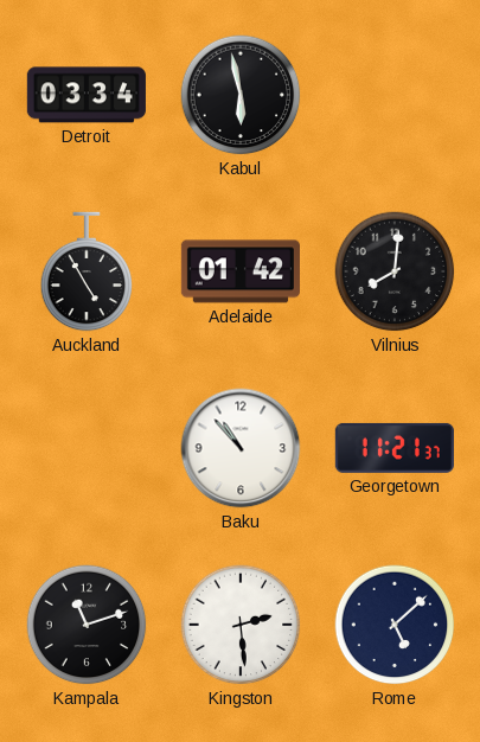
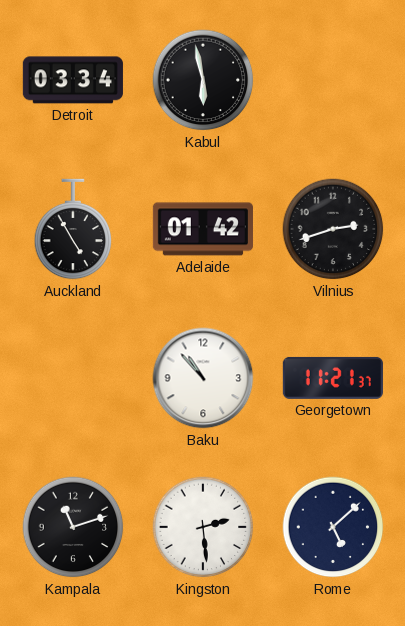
Vilnius: 8:01 -> 2:42
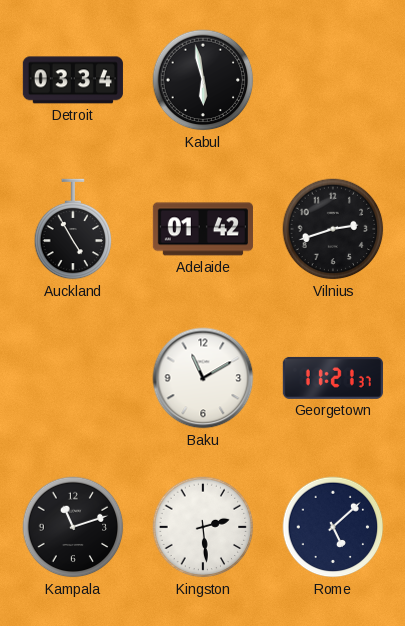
Baku: 10:53 -> 11:10
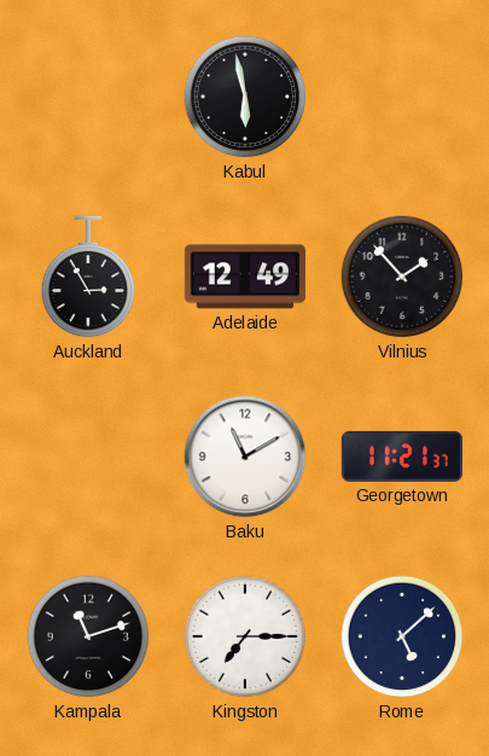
Detroit: 03:34 -> none
Auckland: 4:55 -> 2:55
Adelaide: 01:42 -> 12:49
Vilnius: 2:42 -> 1:53
Kingston: 2:29 -> 7:15
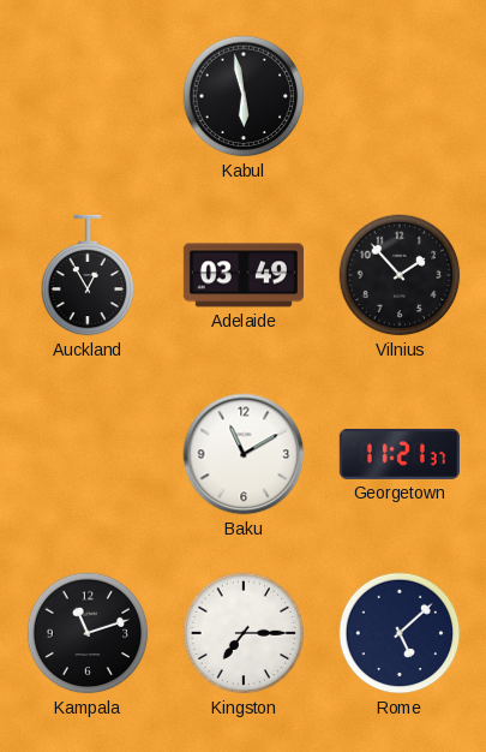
Auckland: 2:55 -> 12:55
Adelaide: 12:49 -> 03:49
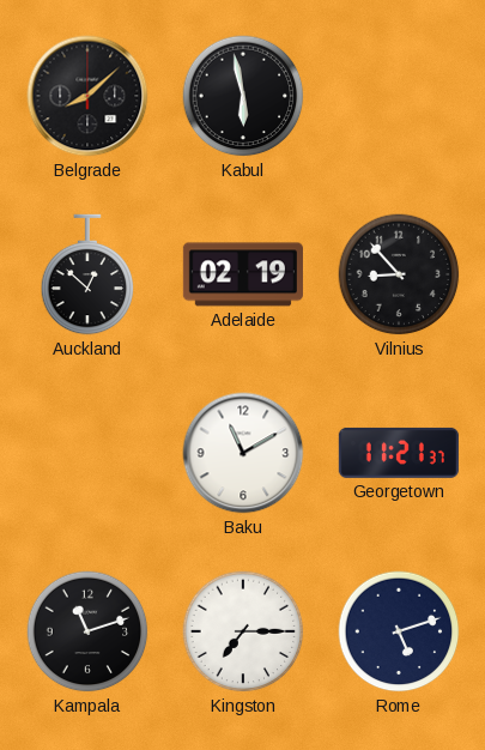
Belgrade: none -> 8:08
Auckland: 12:55 -> 12:52
Adelaide: 03:49 -> 02:19
Vilnius: 1:53 -> 8:53
Rome: 5:08 -> 5:12
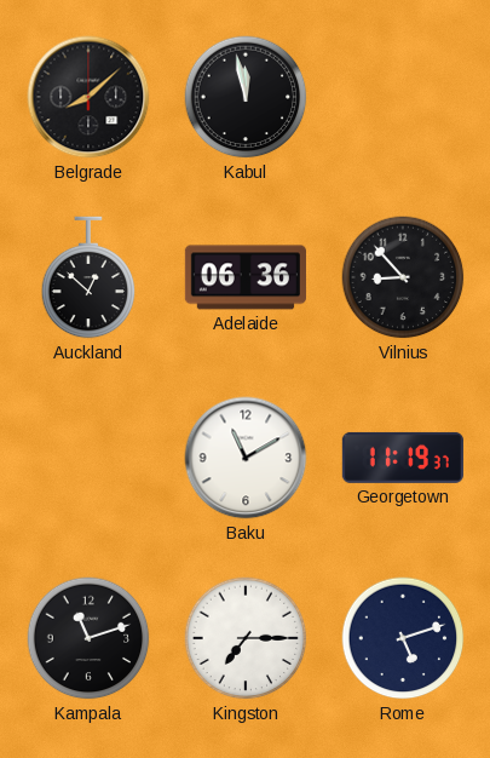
Kabul: 5:58 -> 11:58
Adelaide: 02:19 -> 06:36
Georgetown: 11:21 -> 11:19
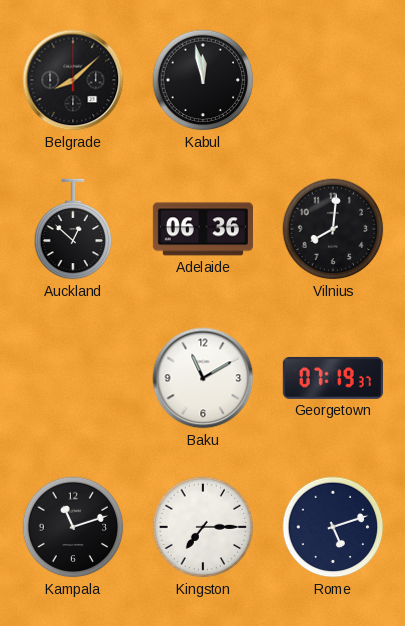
Vilnius: 8:53 -> 8:01
Georgetown: 11:19 -> 07:19
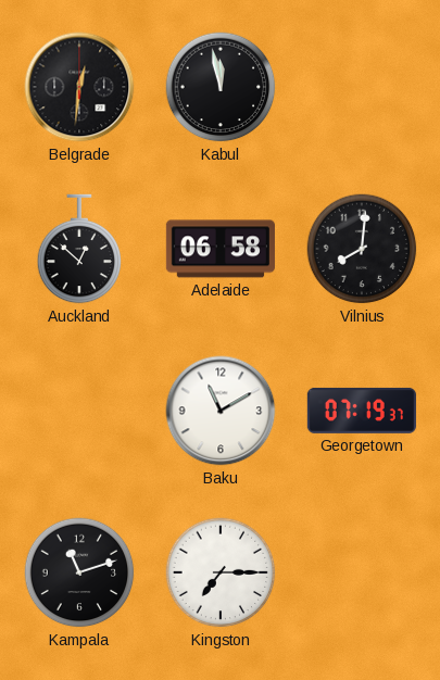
Belgrade: 8:08 -> 12:31
Adelaide: 06:36 -> 06:58
Rome: 5:12 -> none
